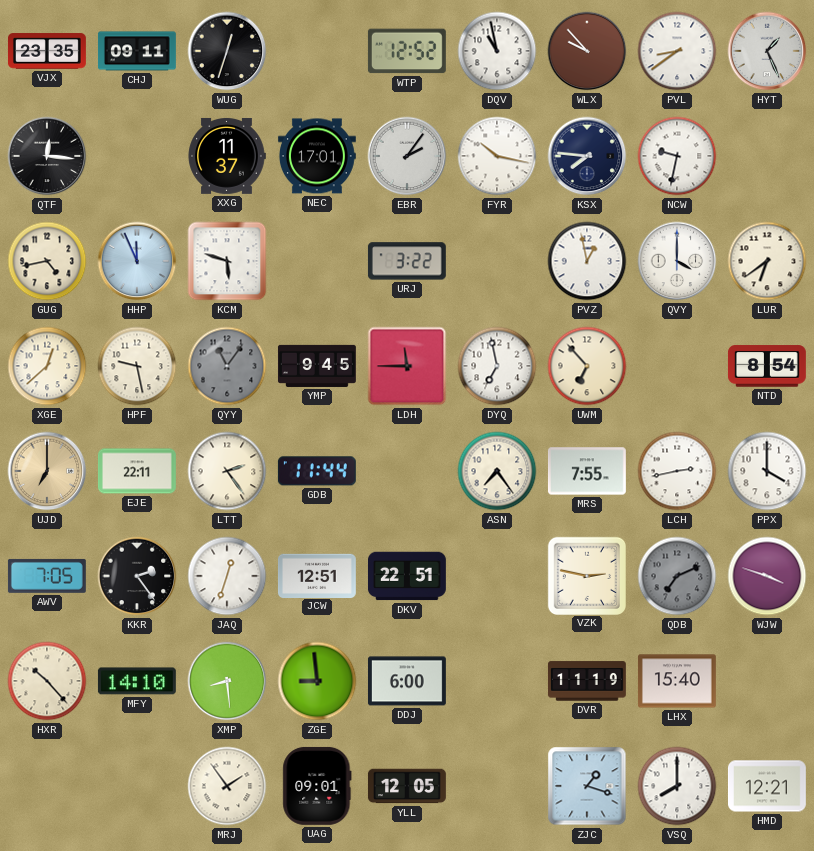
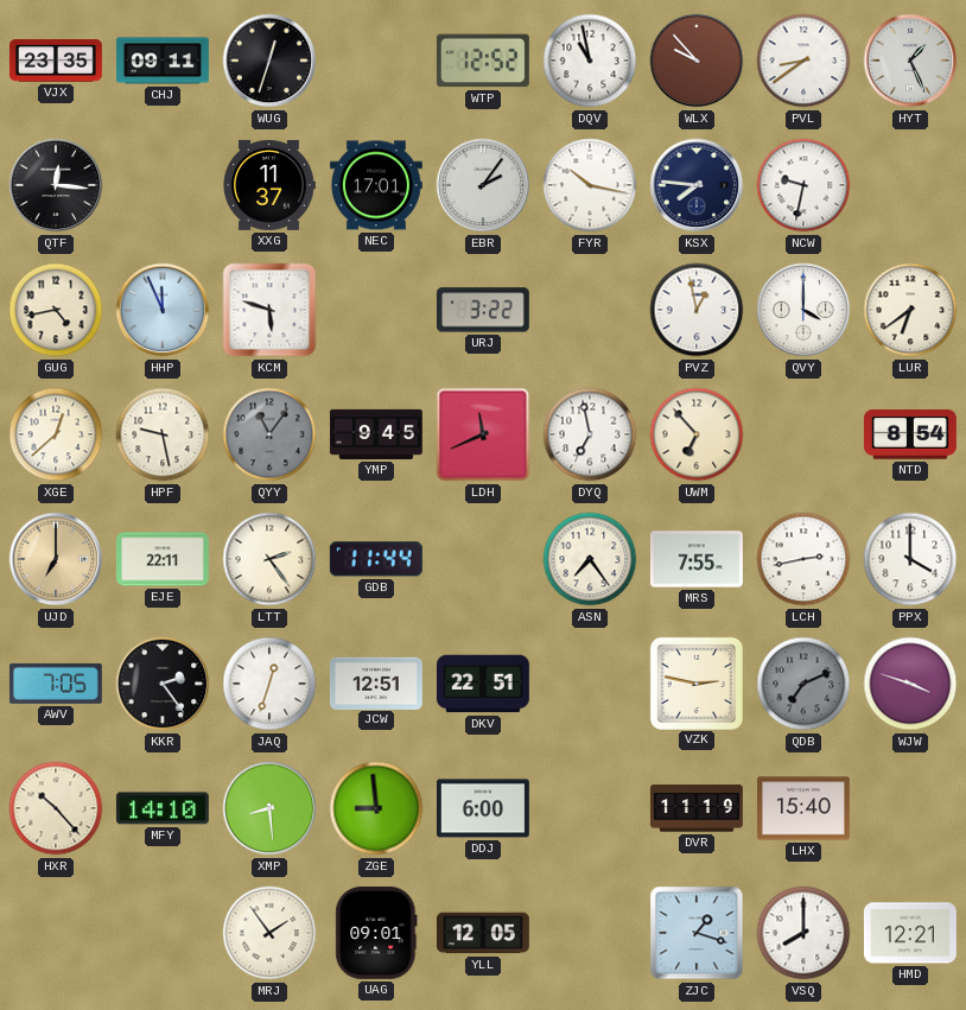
LDH: 11:45 -> 11:41
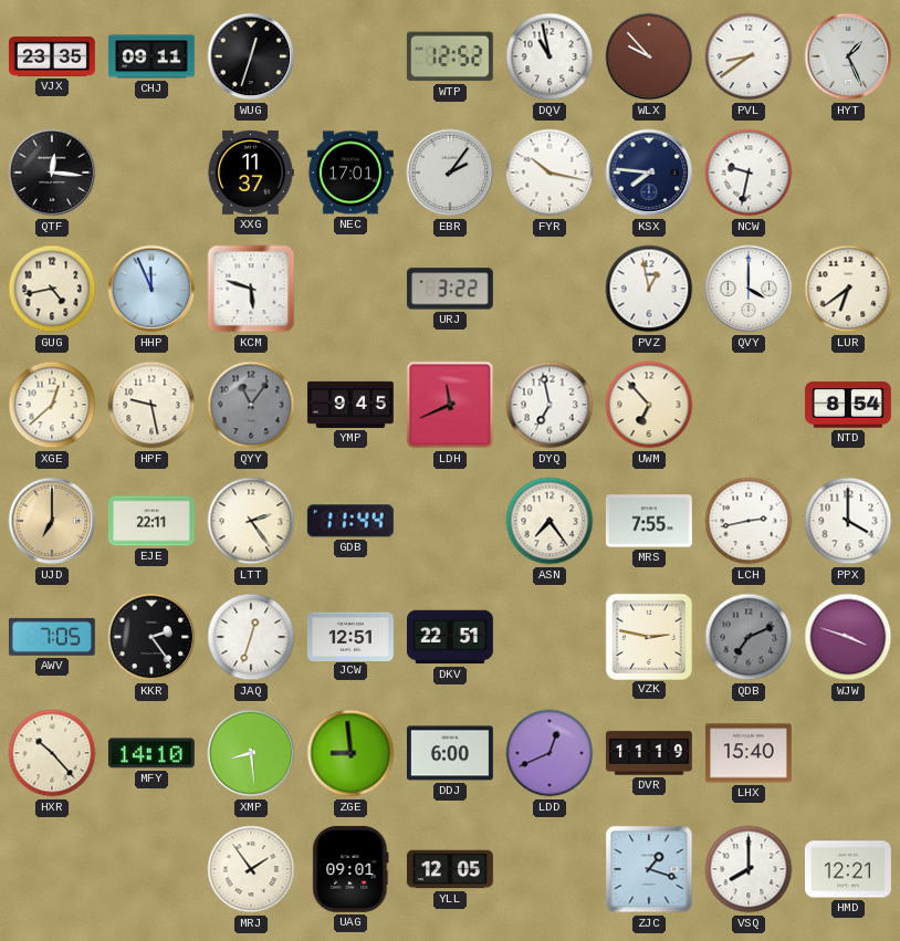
LDD: none -> 12:41
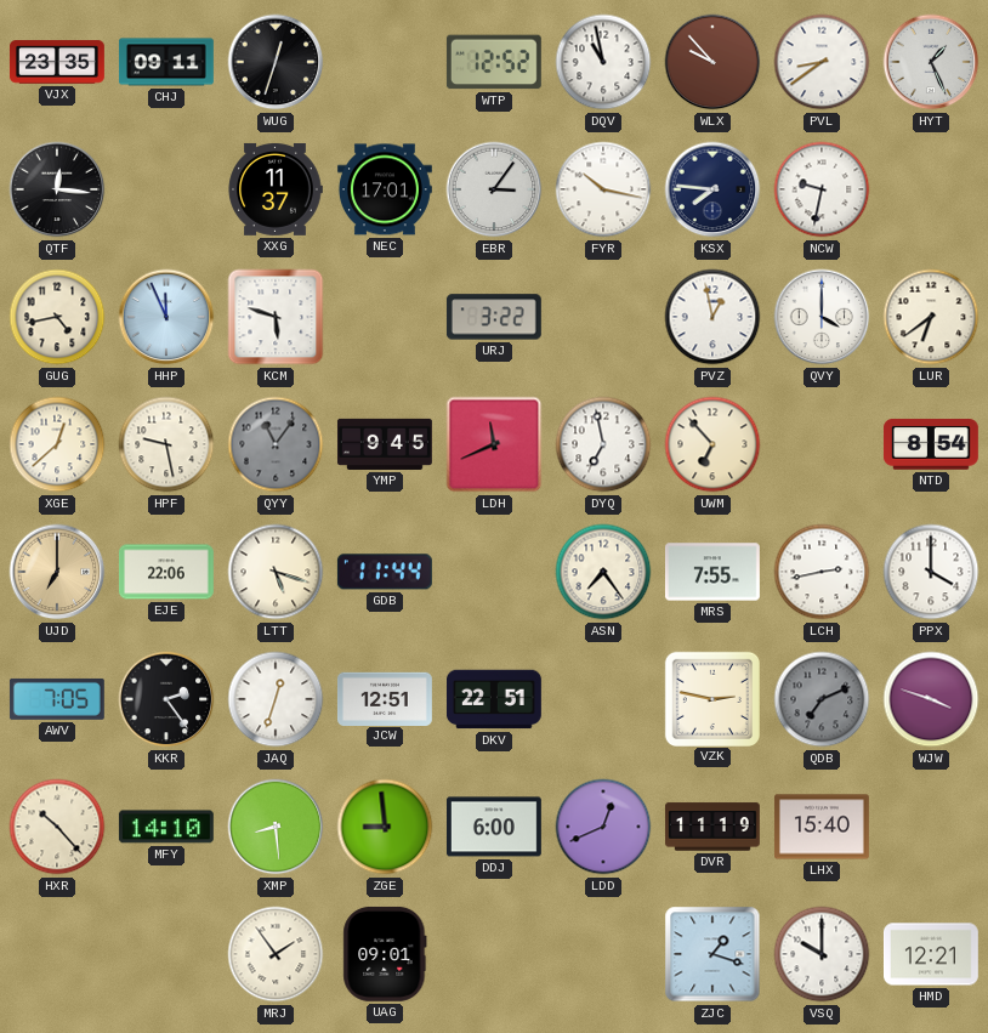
EBR: 2:06 -> 3:06
EJE: 22:11 -> 22:06
LTT: 2:24 -> 5:18
YLL: 12:05 -> none
VSQ: 8:00 -> 10:00
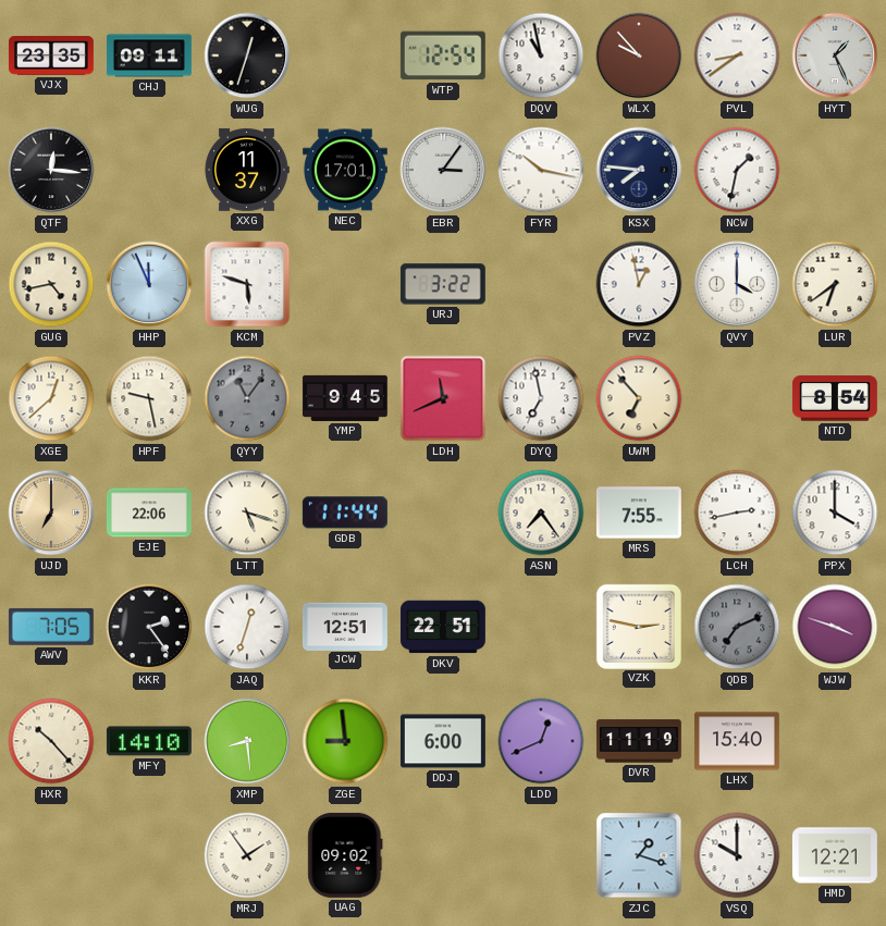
WTP: 12:52 -> 12:54
NCW: 9:32 -> 1:32
UAG: 09:01 -> 09:02
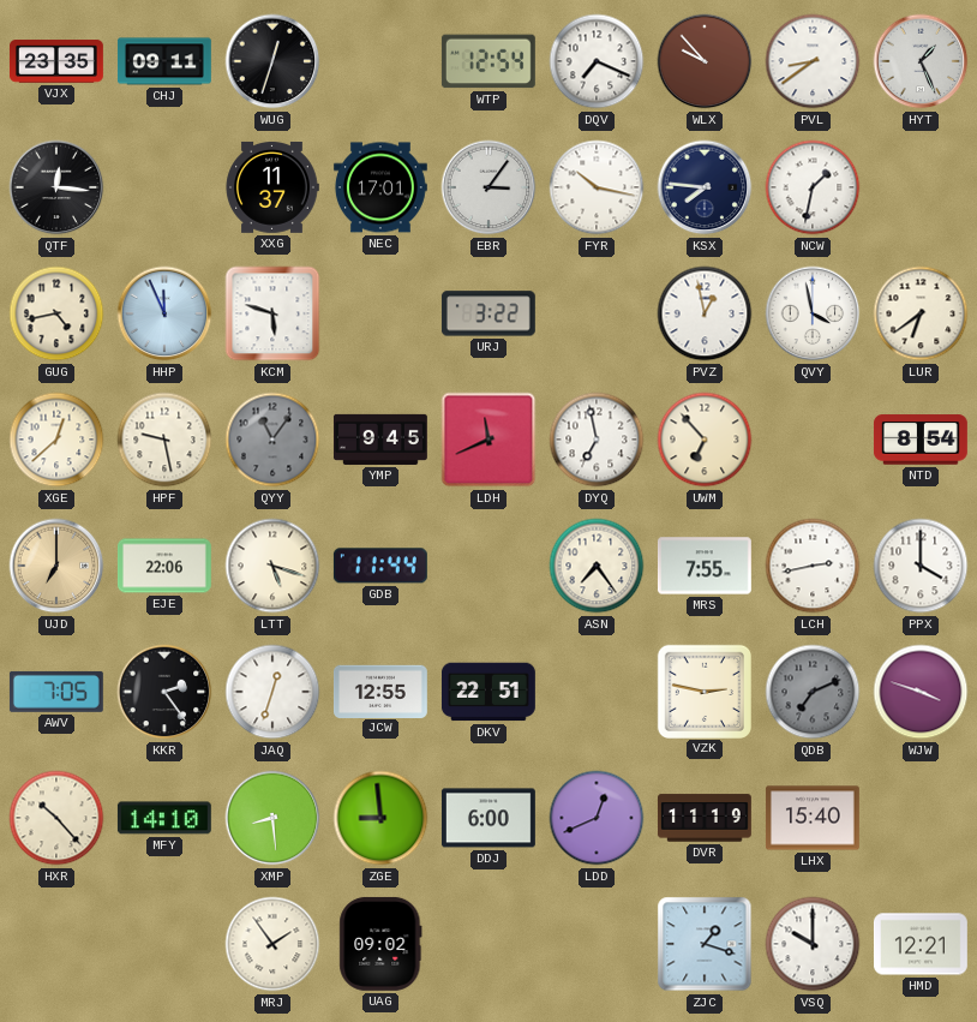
DQV: 10:58 -> 7:19
QVY: 4:00 -> 3:58
JCW: 12:51 -> 12:55
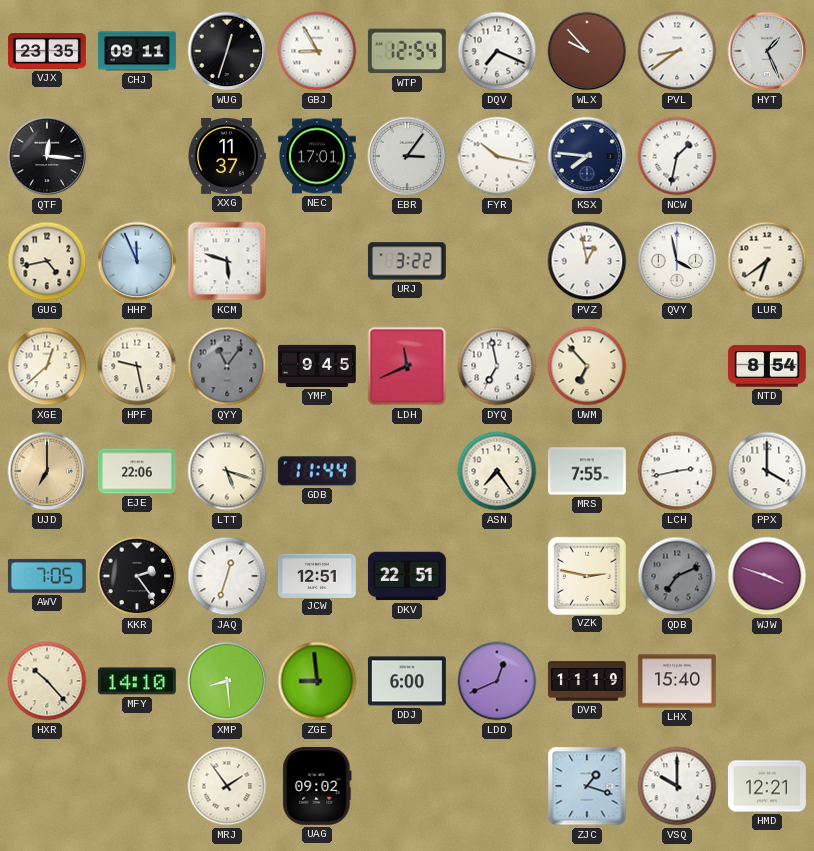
GBJ: none -> 8:55
JCW: 12:55 -> 12:51
